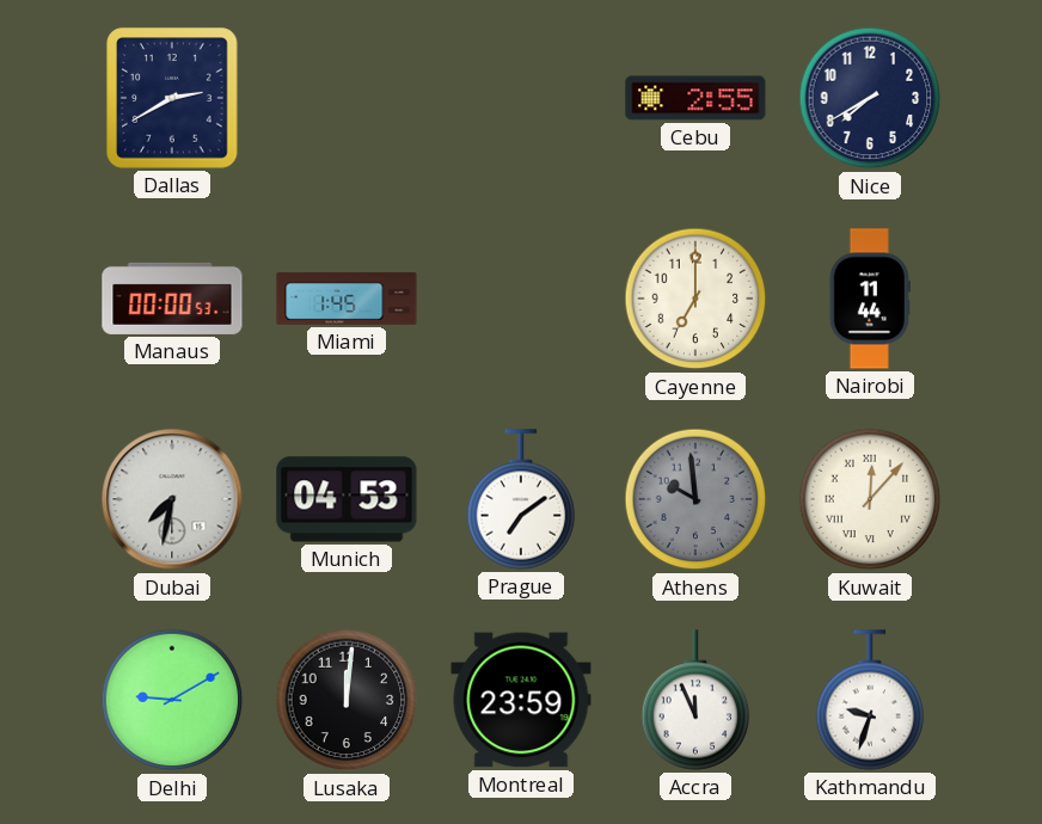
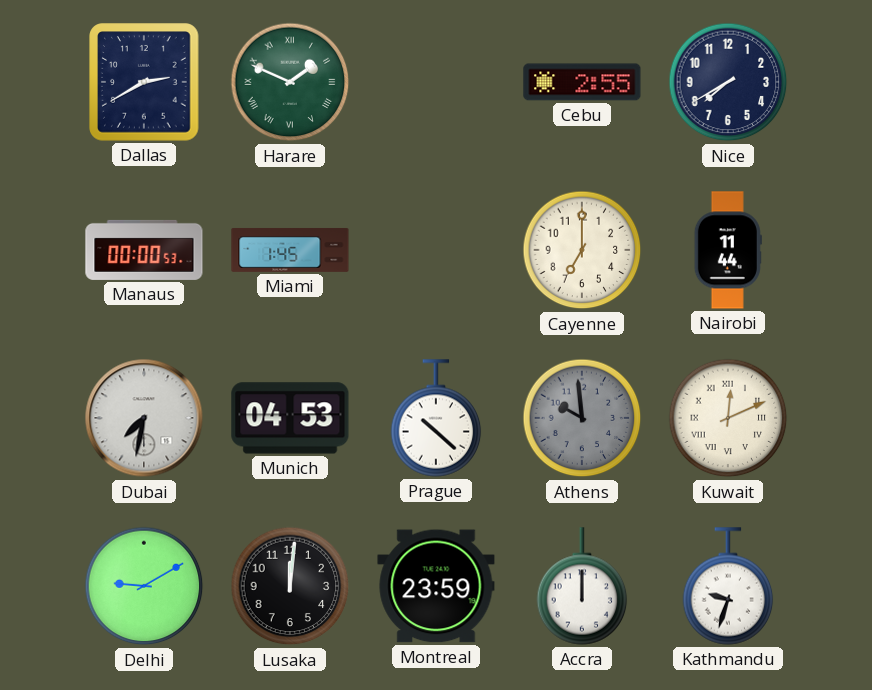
Harare: none -> 1:49
Prague: 7:09 -> 10:22
Kuwait: 12:07 -> 12:11
Accra: 11:56 -> 12:00
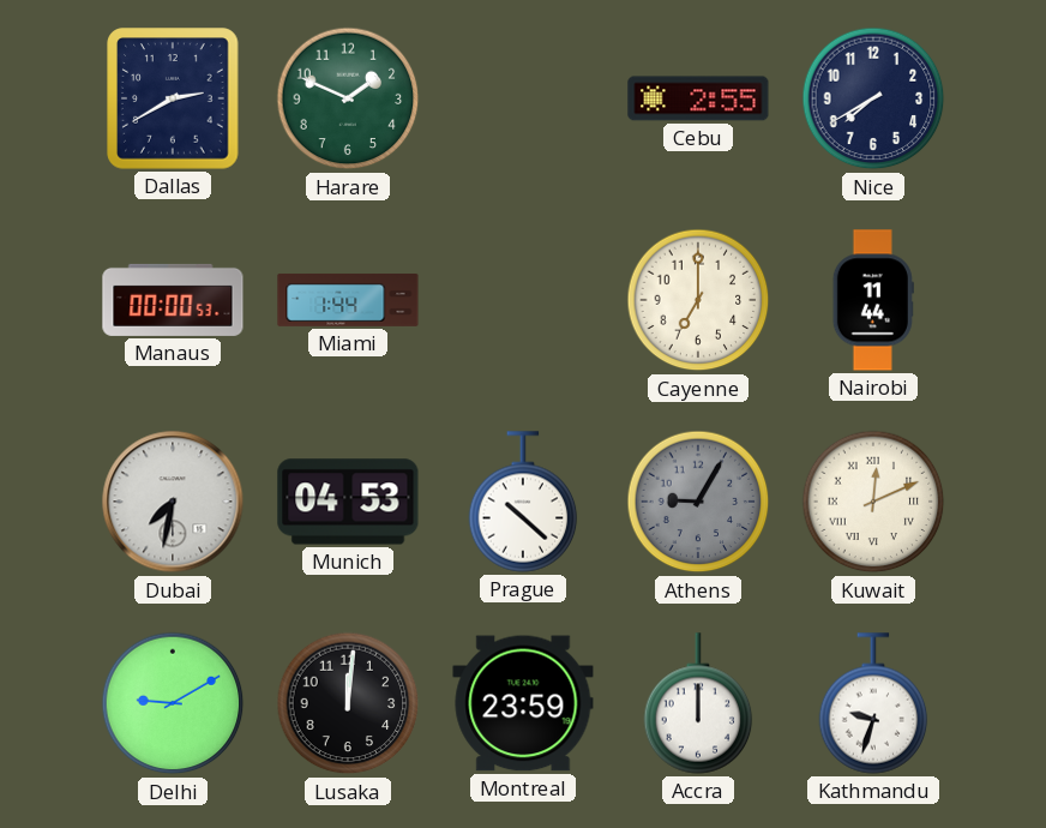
Harare numerals: Roman -> Arabic
Miami: 1:45 -> 1:44
Athens: 9:59 -> 9:05
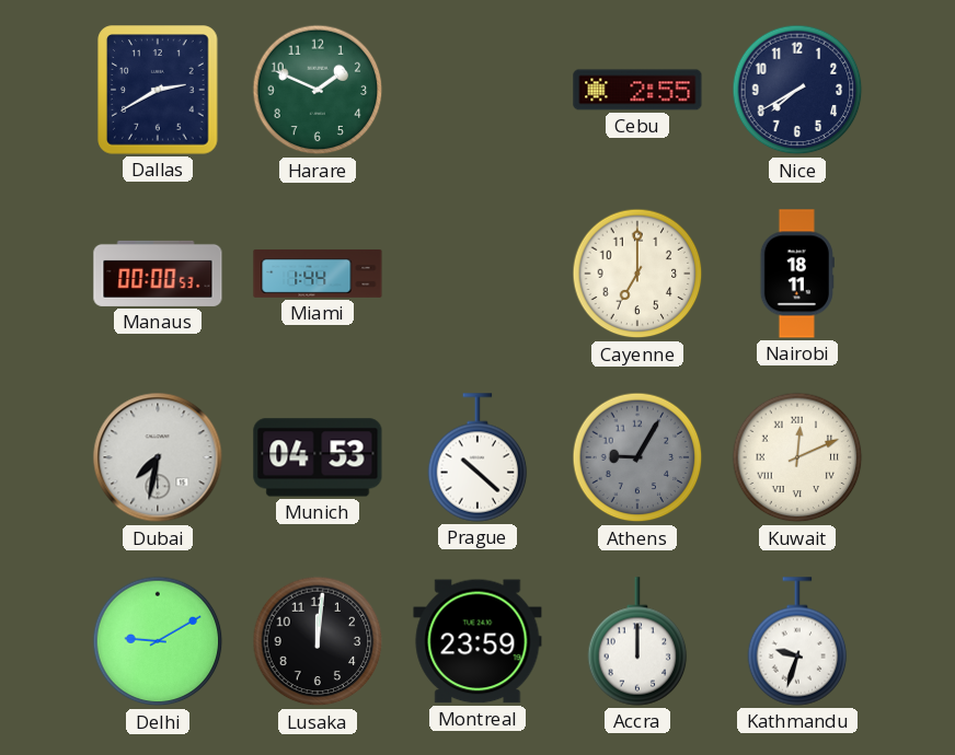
Nairobi: 11:44 -> 18:11
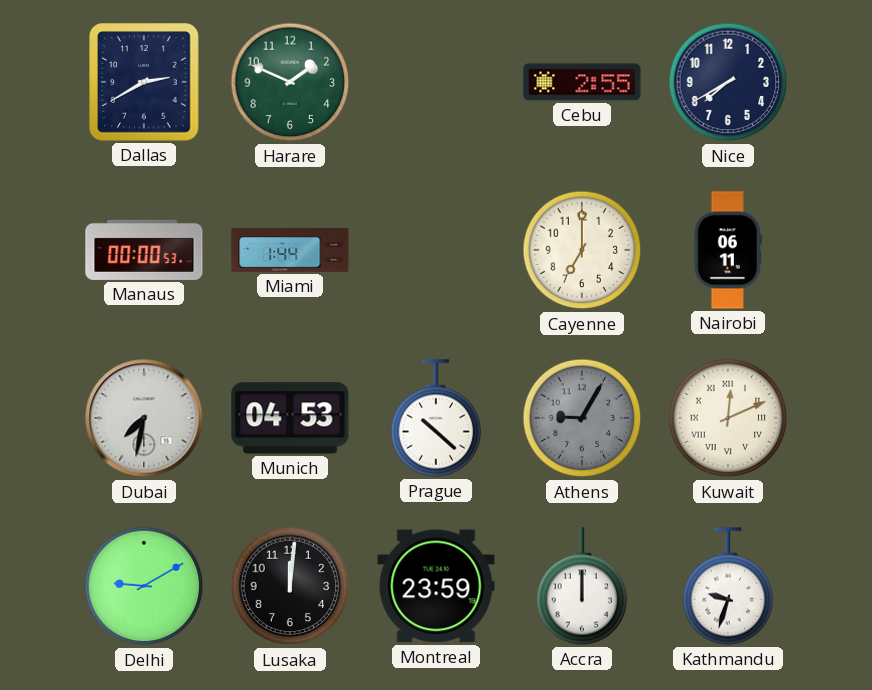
Nairobi: 18:11 -> 06:11
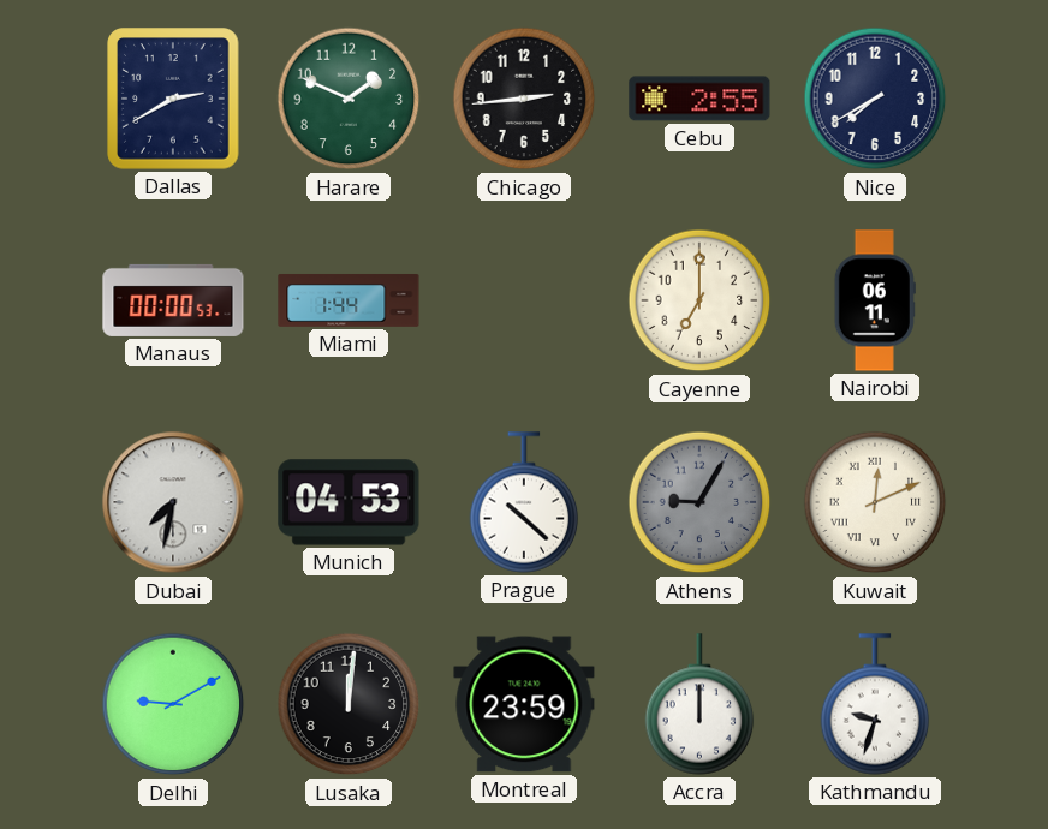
Chicago: none -> 2:44
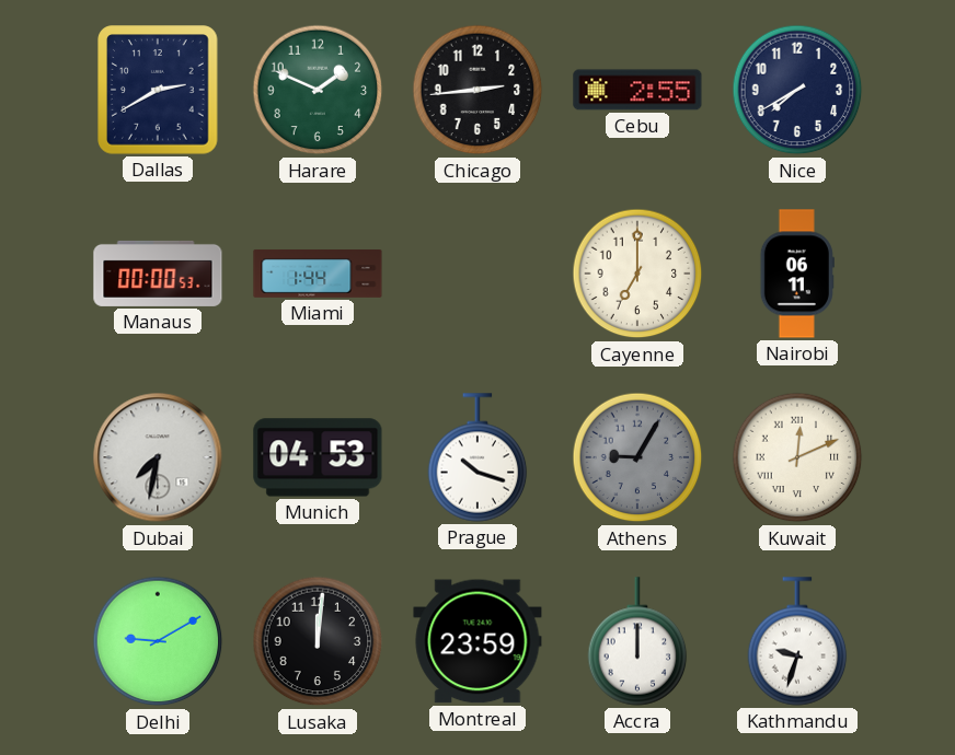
Prague: 10:22 -> 10:18
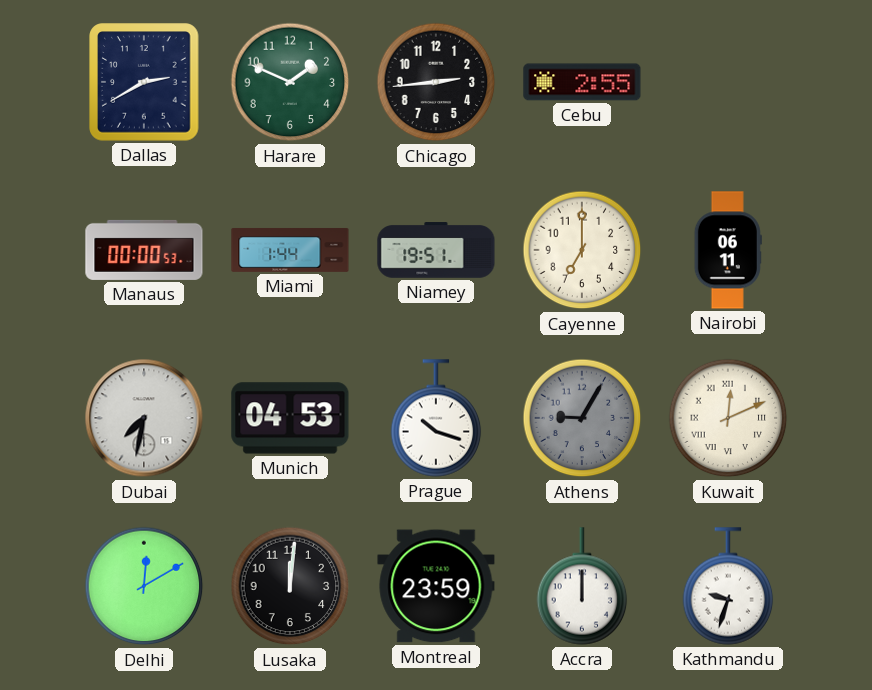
Nice: 7:40 -> none
Niamey: none -> 19:51
Delhi: 9:10 -> 12:10
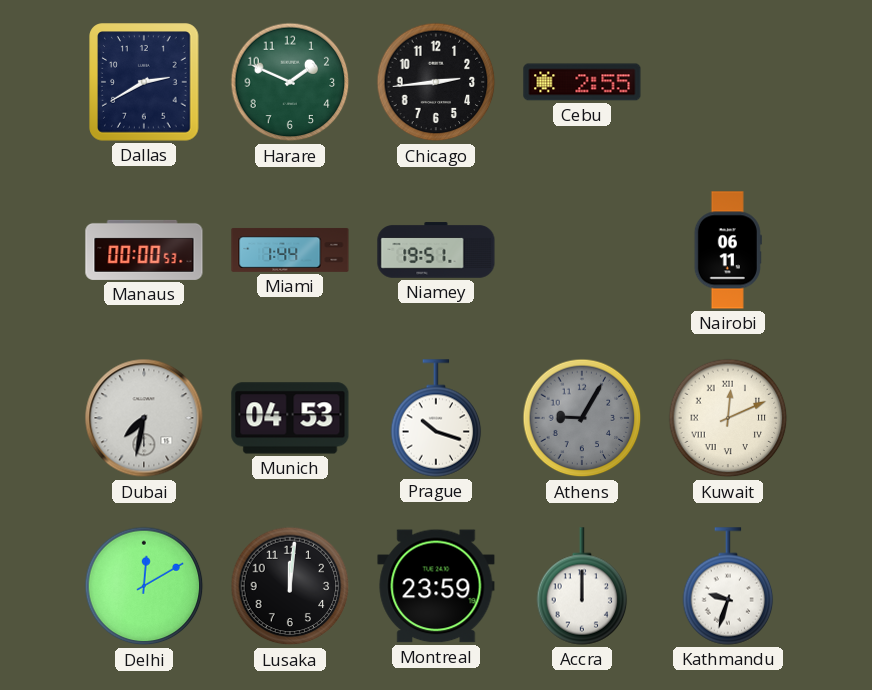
Cayenne: 7:00 -> none
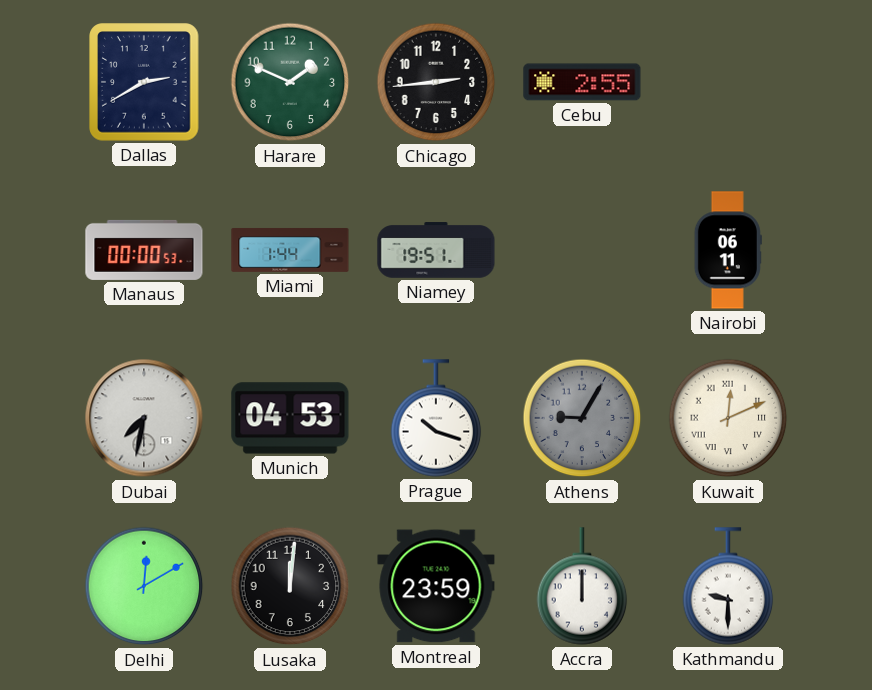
Kathmandu: 9:33 -> 9:30
